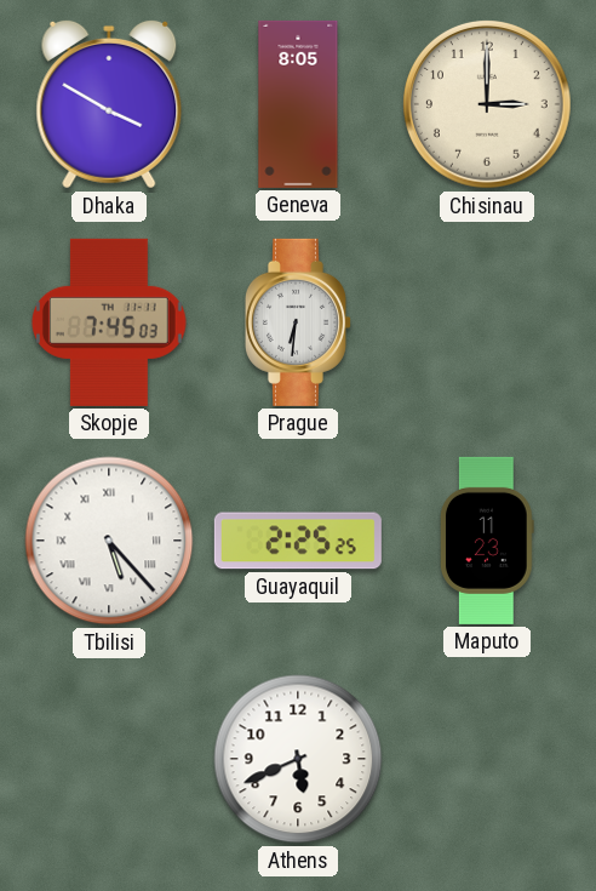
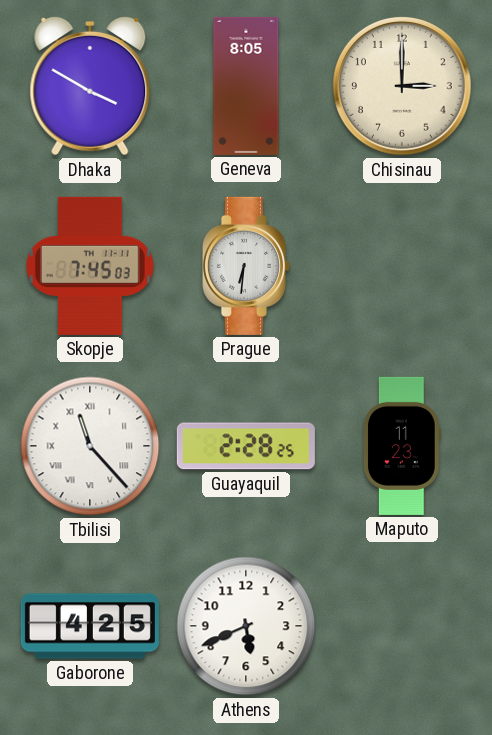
Tbilisi: 5:23 -> 11:23
Guayaquil: 2:25 -> 2:28
Gaborone: none -> 4:25
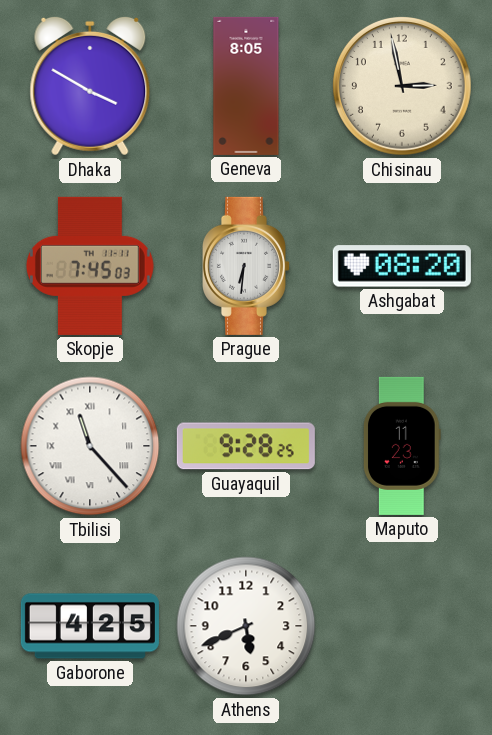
Chisinau: 3:00 -> 2:58
Ashgabat: none -> 08:20
Guayaquil: 2:28 -> 9:28
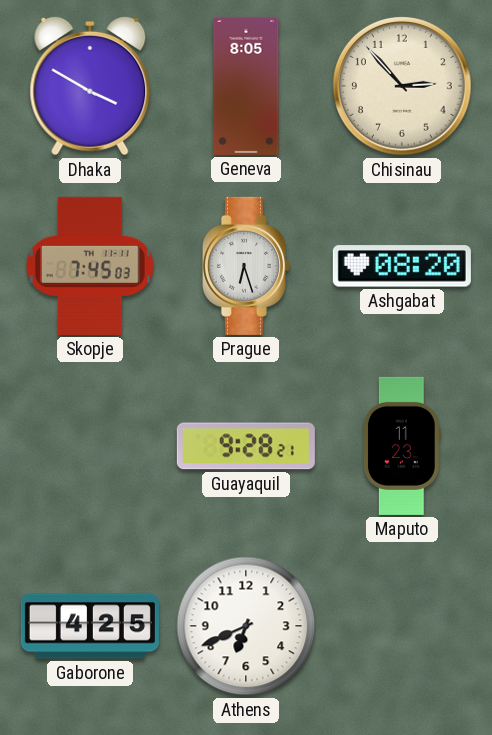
Chisinau: 2:58 -> 2:53
Prague: 6:31 -> 6:27
Tbilisi: 11:23 -> none
Guayaquil: 9:28:25 -> 9:28:21
Athens: 5:41 -> 6:41
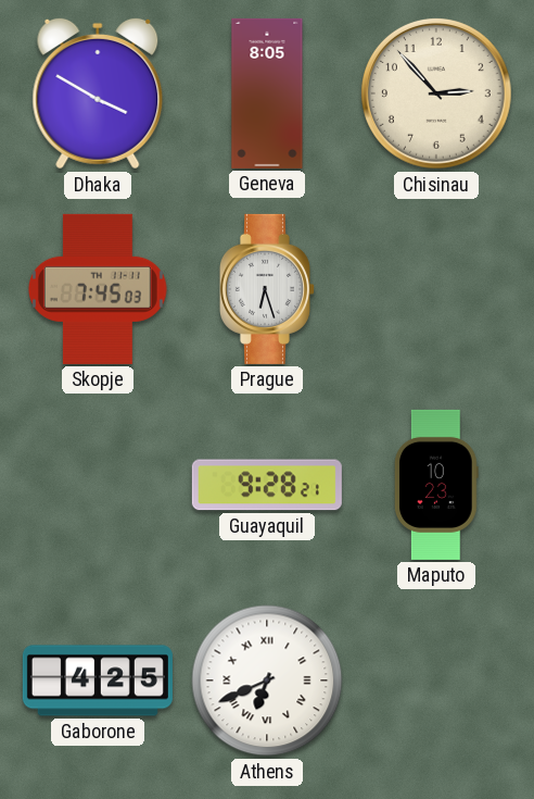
Ashgabat: 08:20 -> none
Maputo: 11:23 -> 10:23
Athens numerals: Arabic -> Roman
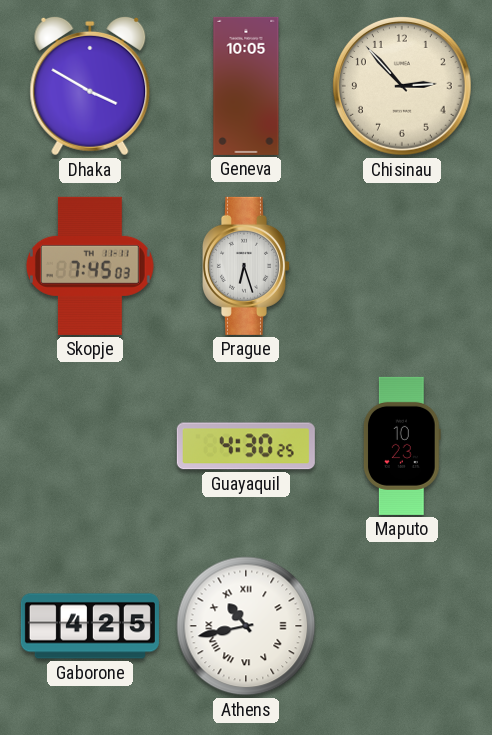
Geneva: 8:05 -> 10:05
Guayaquil: 9:28 -> 4:30
Athens: 6:41 -> 10:43
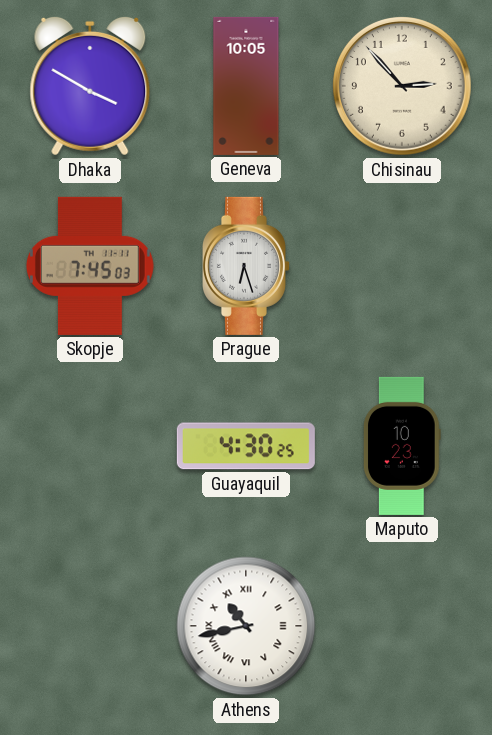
Gaborone: 4:25 -> none
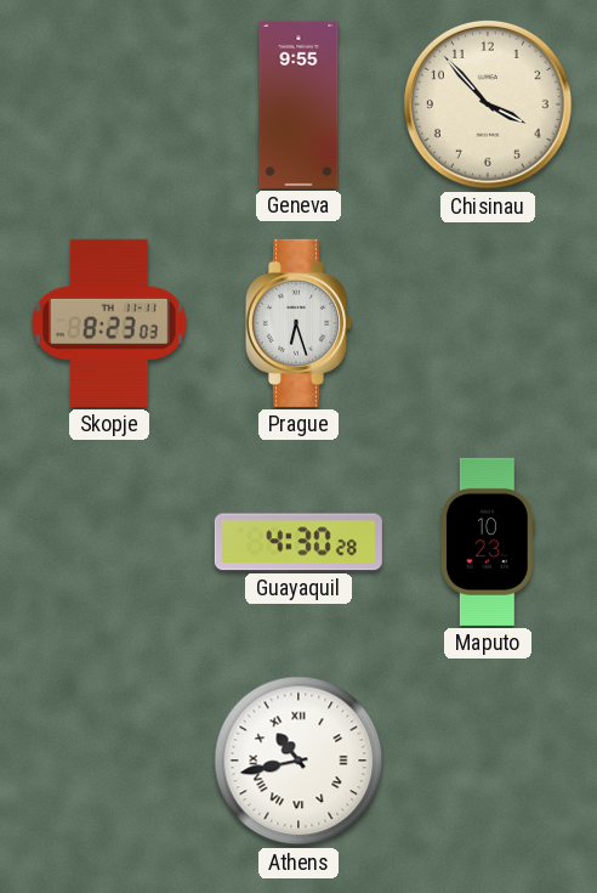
Dhaka: 3:50 -> none
Geneva: 10:05 -> 9:55
Chisinau: 2:53 -> 3:53
Skopje: 7:45 -> 8:23
Guayaquil: 4:30:25 -> 4:30:28
